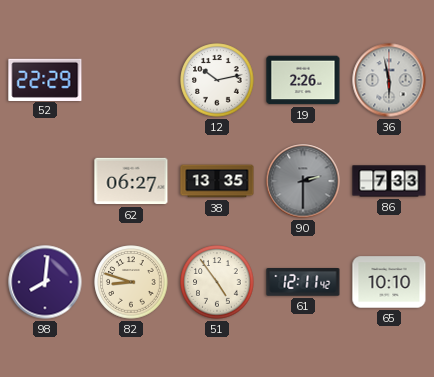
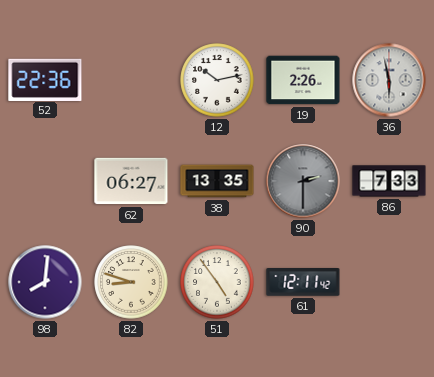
52: 22:29 -> 22:36
65: 10:10 -> none
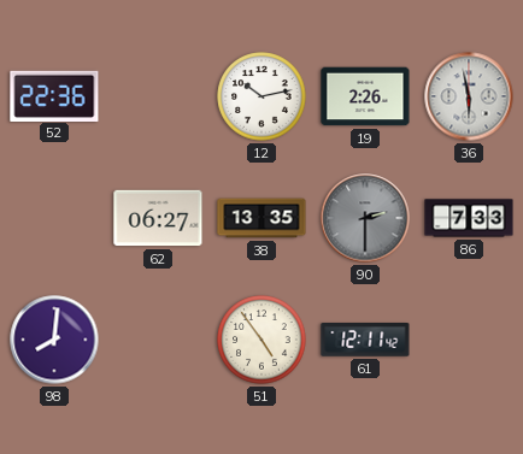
82: 8:48 -> none
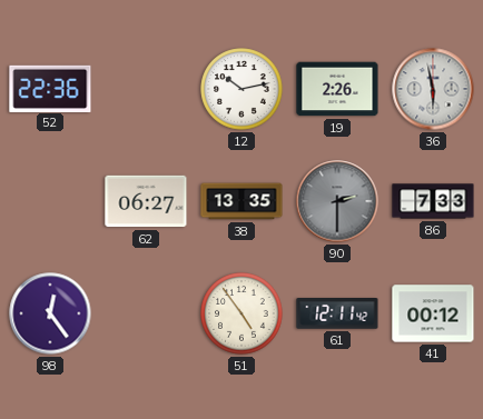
98: 8:01 -> 12:24
41: none -> 00:12
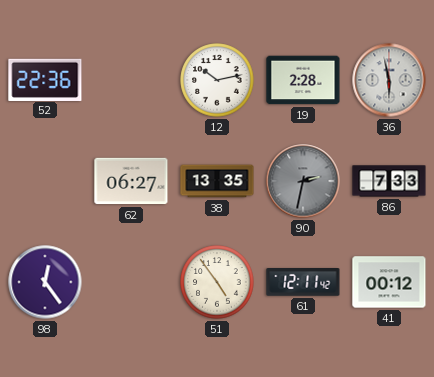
19: 2:26 -> 2:28
90: 2:30 -> 2:32
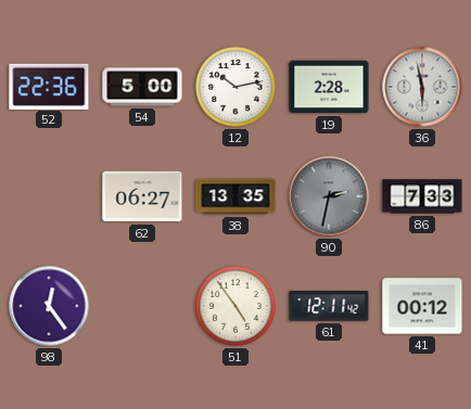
54: none -> 5:00
